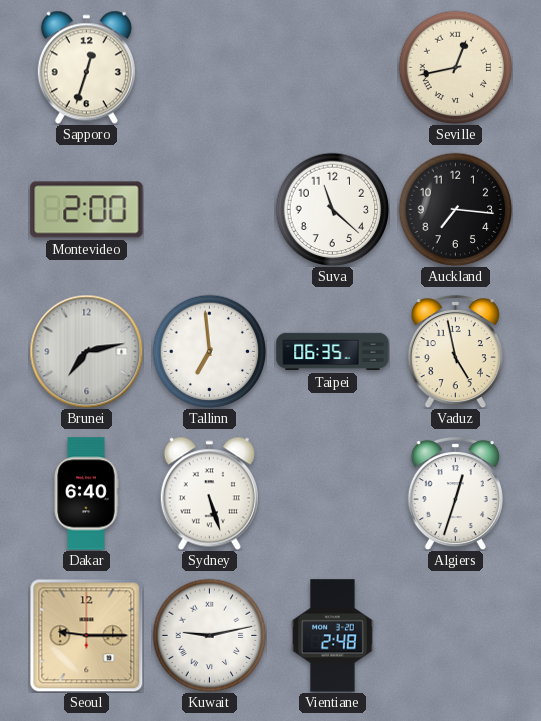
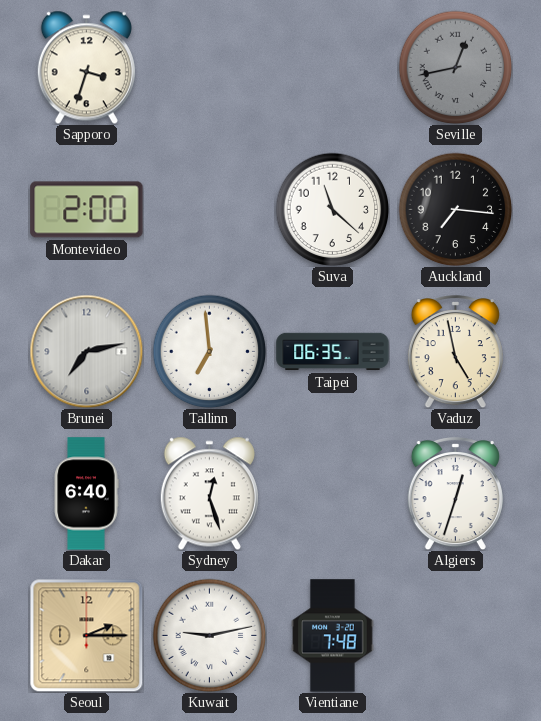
Sapporo: 12:33 -> 3:33
Seville dial: cream -> grey
Sydney: 5:27 -> 12:27
Seoul: 9:15 -> 2:15
Vientiane: 2:48 -> 7:48
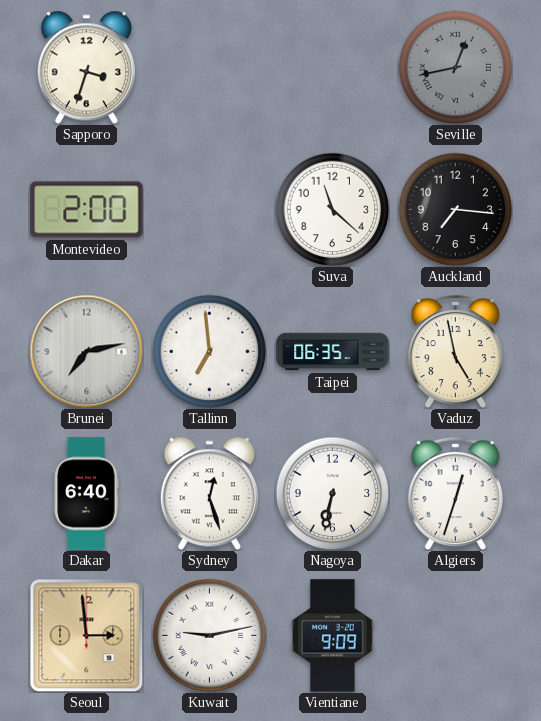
Nagoya: none -> 6:32
Seoul: 2:15 -> 2:59
Vientiane: 7:48 -> 9:09
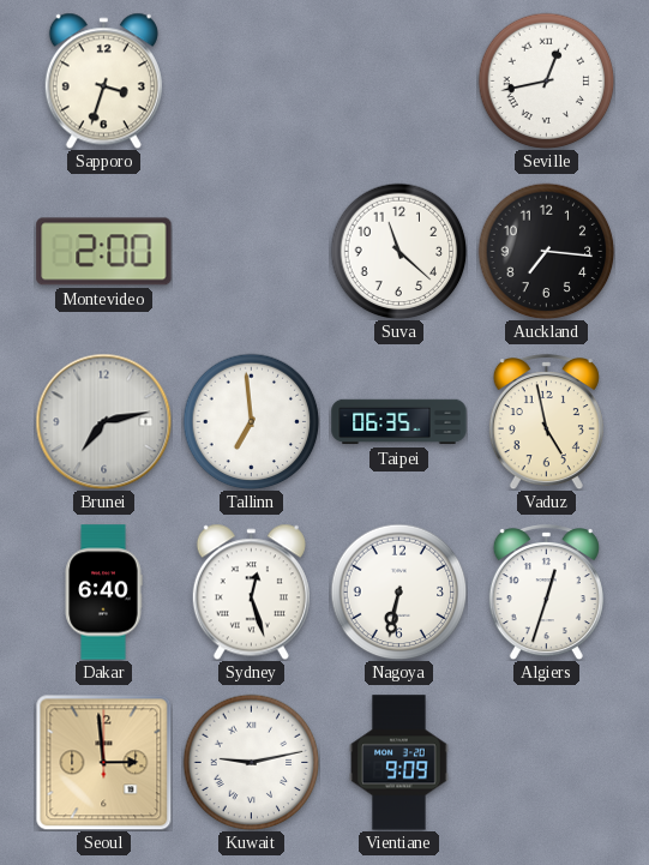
Seville dial: grey -> white
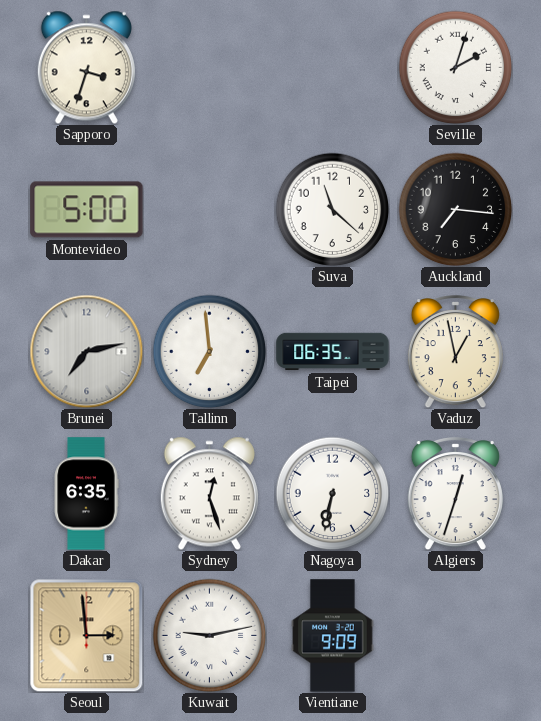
Seville: 12:43 -> 2:03
Montevideo: 2:00 -> 5:00
Vaduz: 4:58 -> 12:58
Dakar: 6:40 -> 6:35
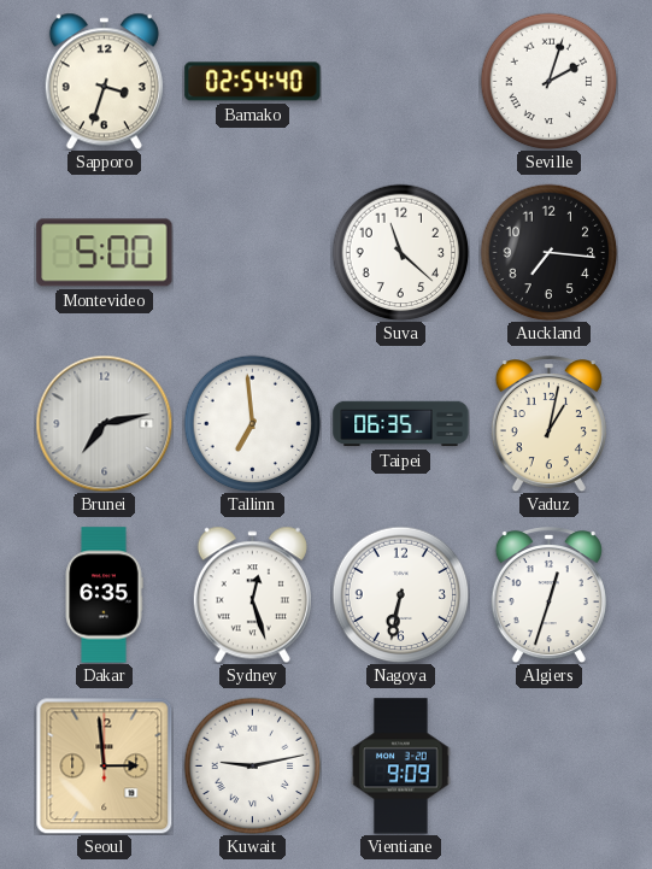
Bamako: none -> 02:54
Vaduz: 12:58 -> 1:02
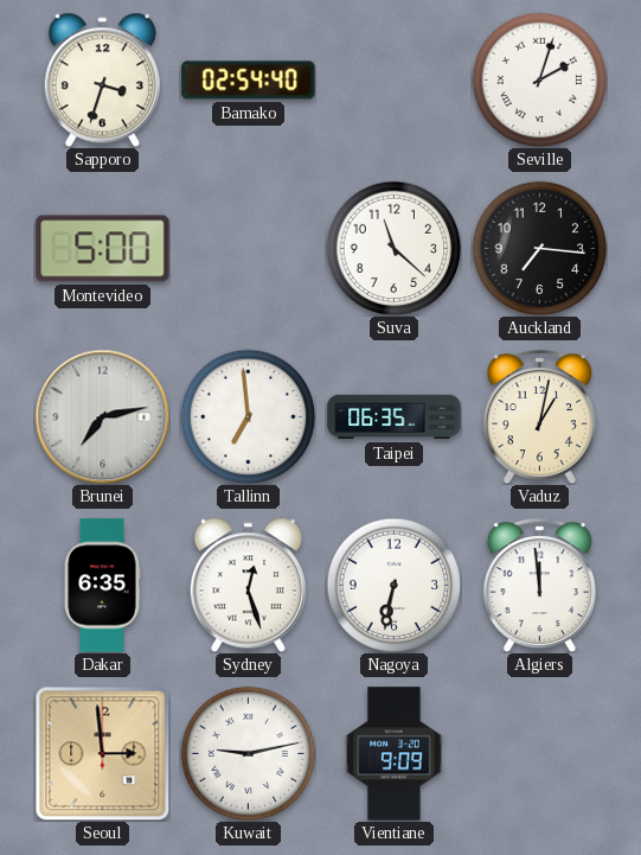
Algiers: 12:33 -> 11:59
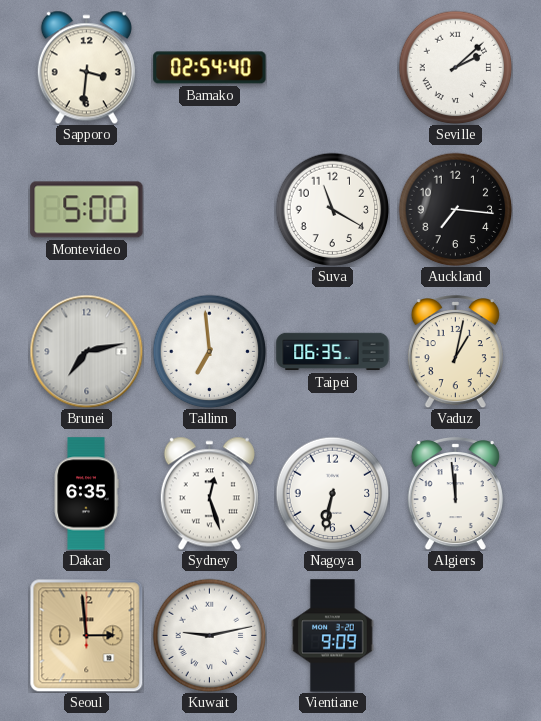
Sapporo: 3:33 -> 3:31
Seville: 2:03 -> 2:08
Suva: 11:22 -> 11:20
